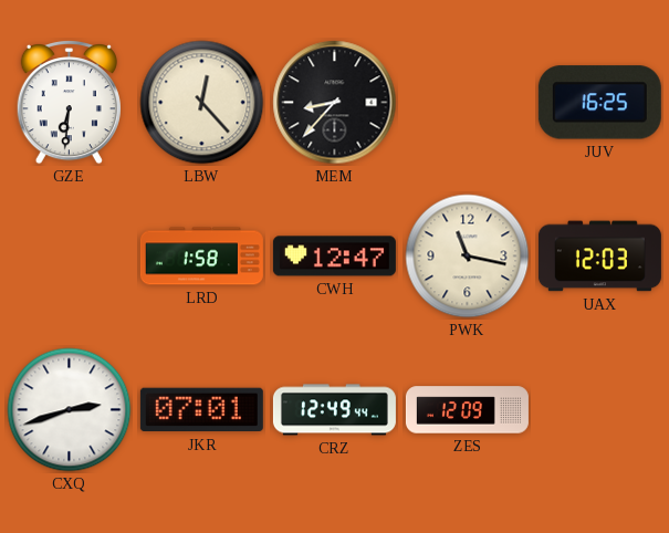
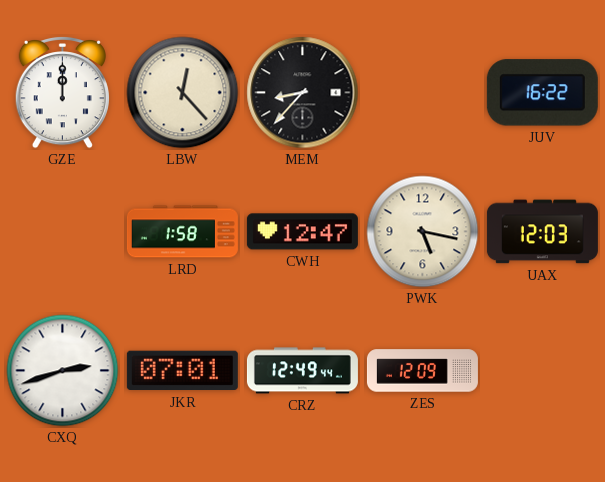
GZE: 6:31 -> 12:00
JUV: 16:25 -> 16:22
PWK: 11:17 -> 5:17
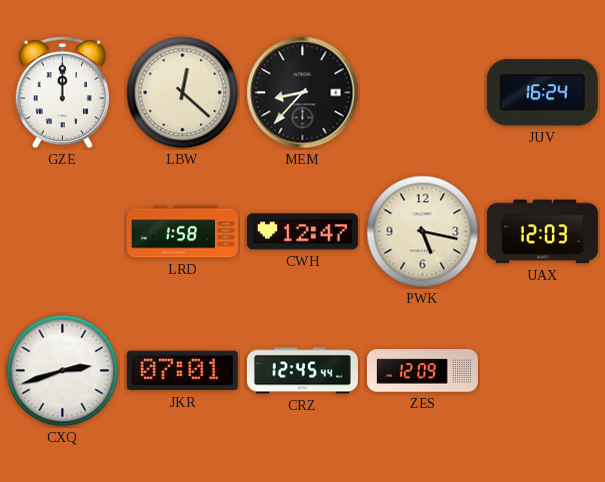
LBW: 12:23 -> 12:22
JUV: 16:22 -> 16:24
CRZ: 12:49 -> 12:45
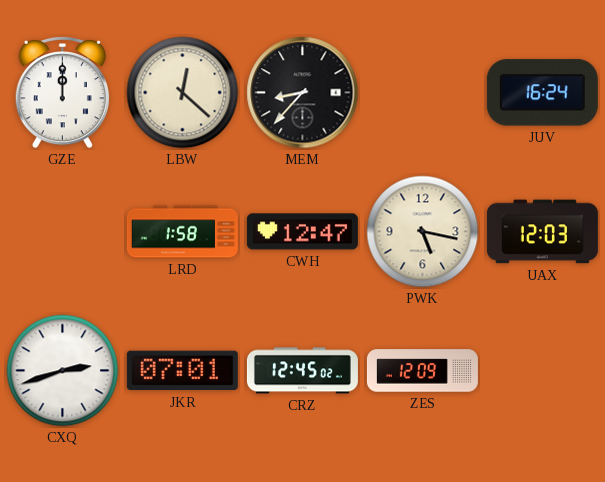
CRZ: 12:45:44 -> 12:45:02
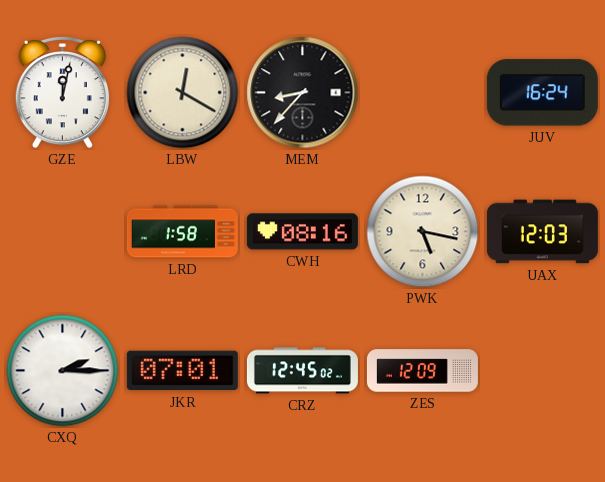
GZE: 12:00 -> 12:02
LBW: 12:22 -> 12:20
CWH: 12:47 -> 08:16
CXQ: 2:42 -> 2:15
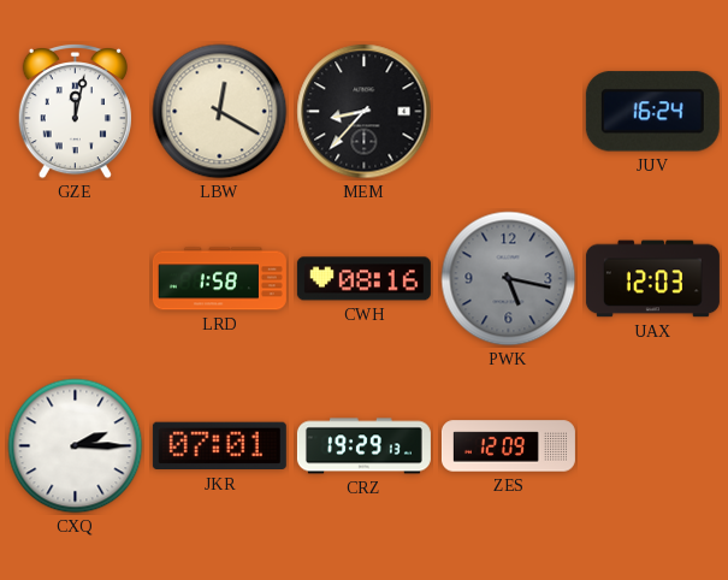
PWK dial: cream -> grey
CRZ: 12:45 -> 19:29
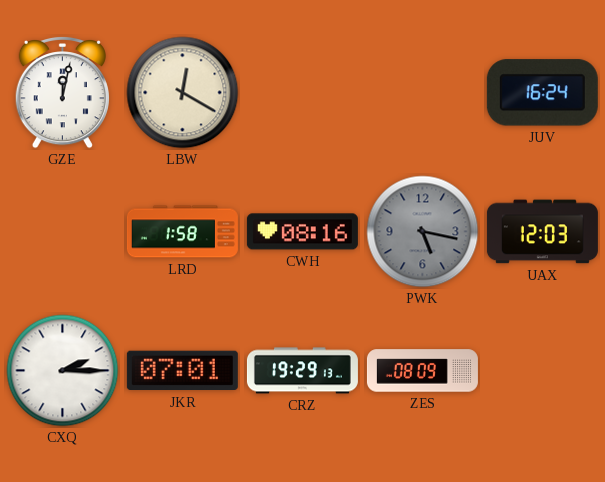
MEM: 8:37 -> none
ZES: 12:09 -> 08:09
